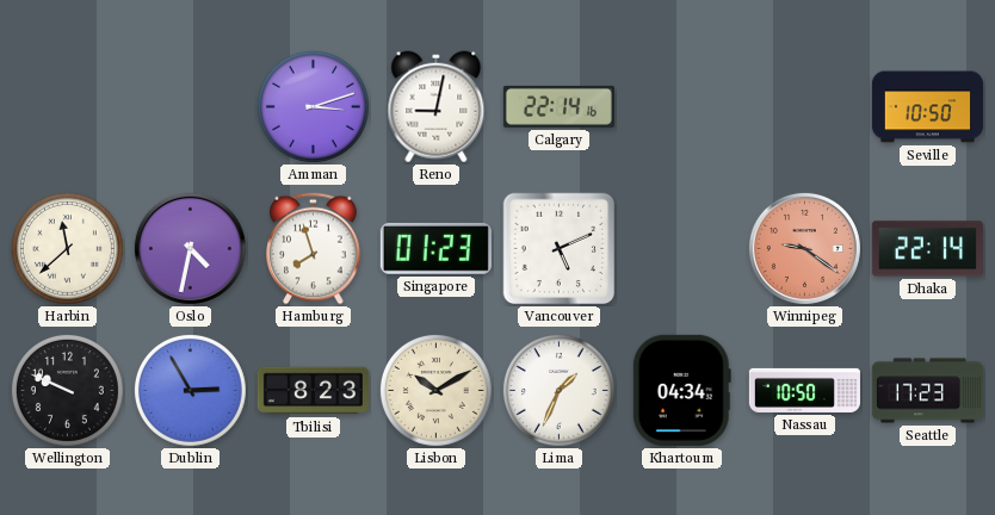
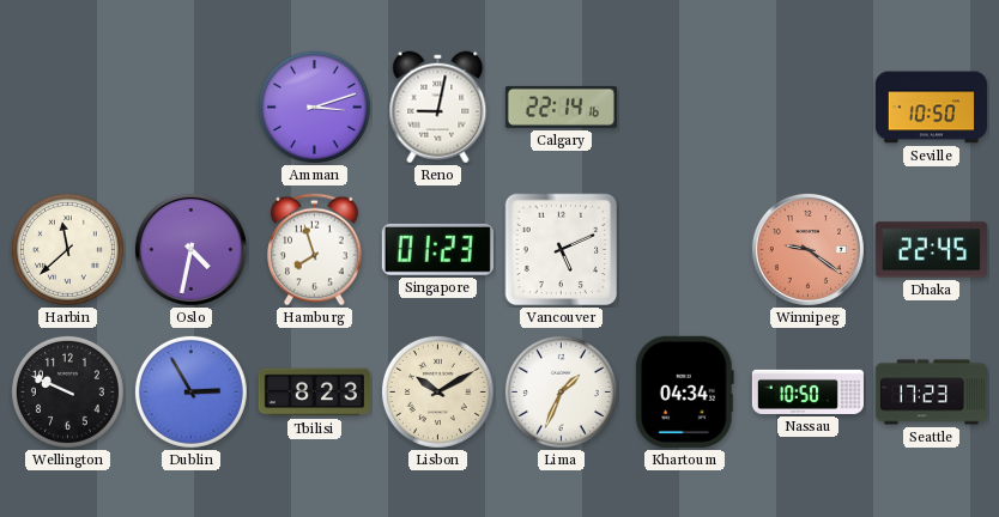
Dhaka: 22:14 -> 22:45
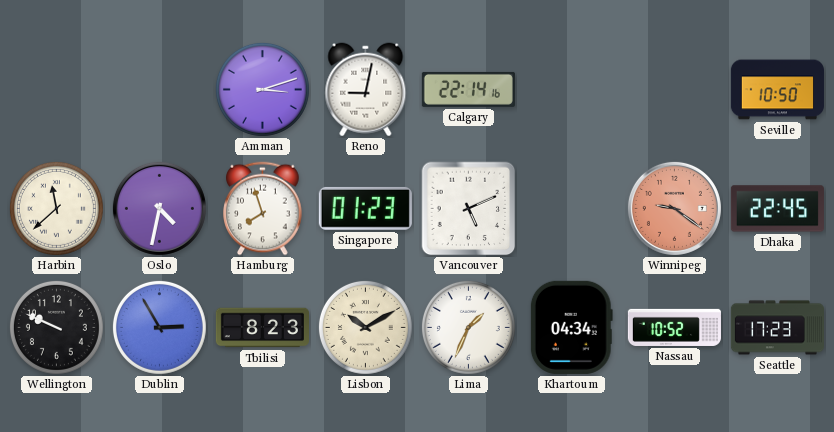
Nassau: 10:50 -> 10:52
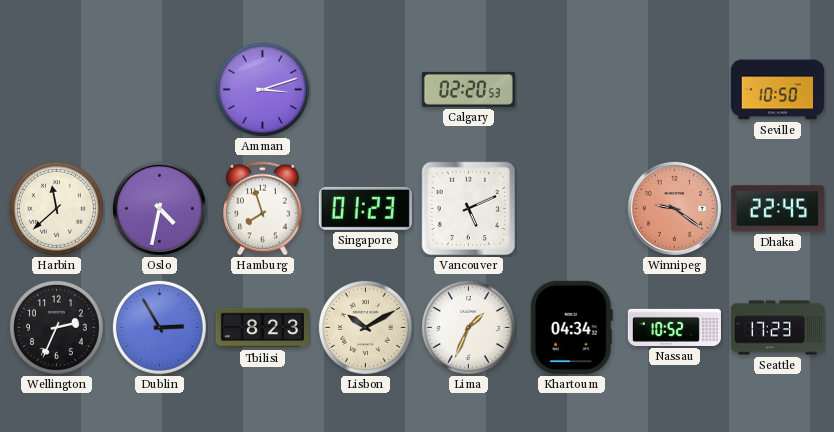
Reno: 9:02 -> none
Calgary: 22:14 -> 02:20
Wellington: 9:49 -> 2:34
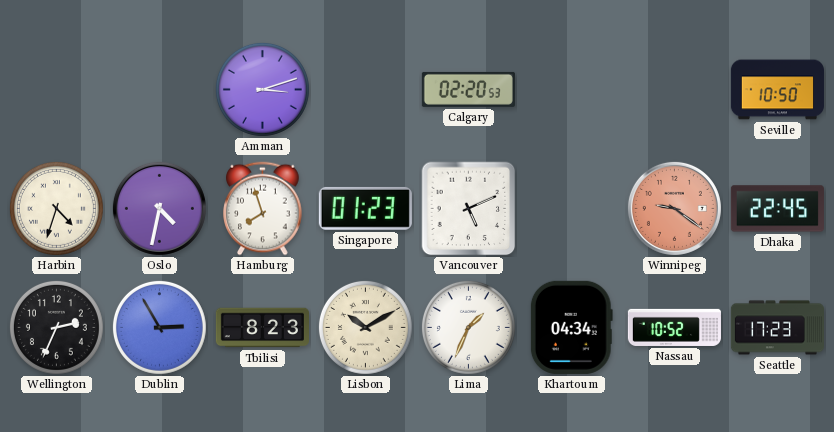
Harbin: 11:38 -> 4:33
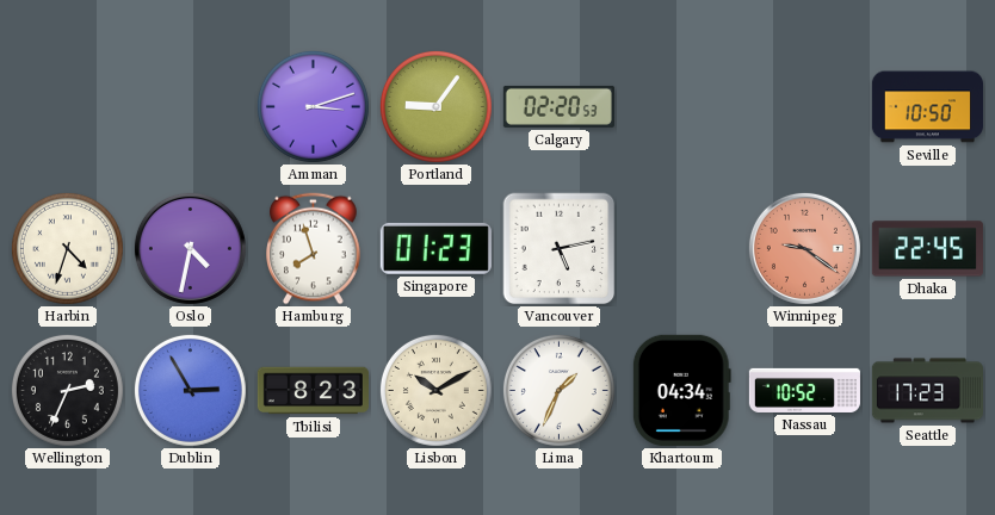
Portland: none -> 9:06
Vancouver: 5:11 -> 5:13
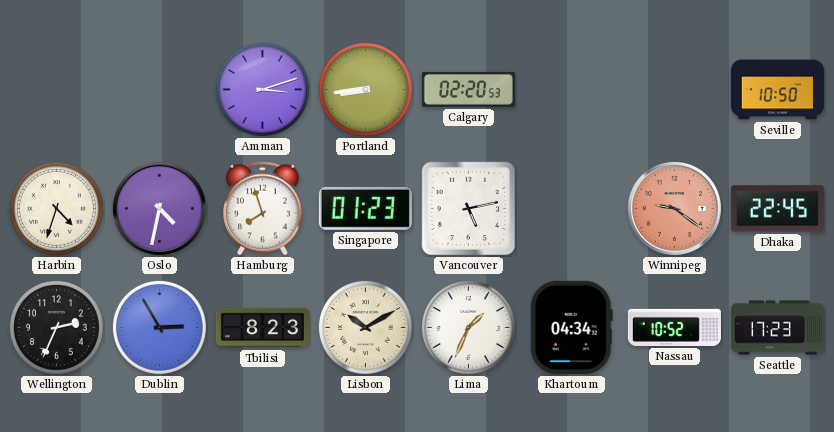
Portland: 9:06 -> 8:44
